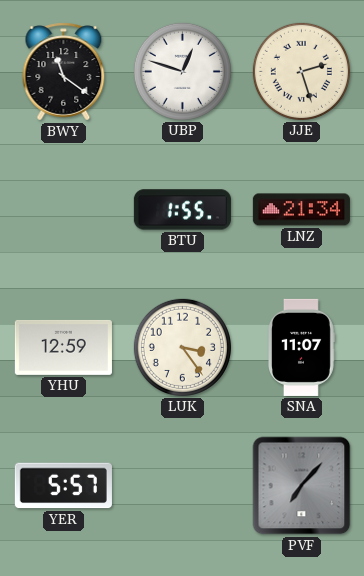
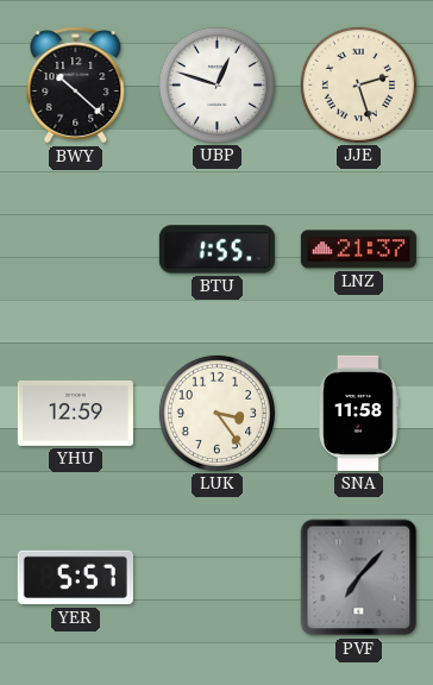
BWY: 11:21 -> 10:22
LNZ: 21:34 -> 21:37
SNA: 11:07 -> 11:58
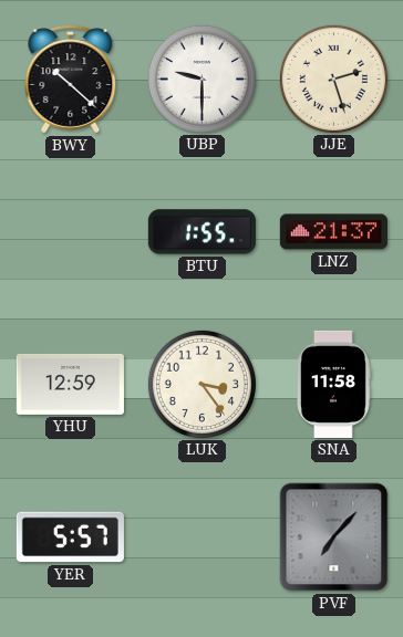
UBP: 12:48 -> 9:30
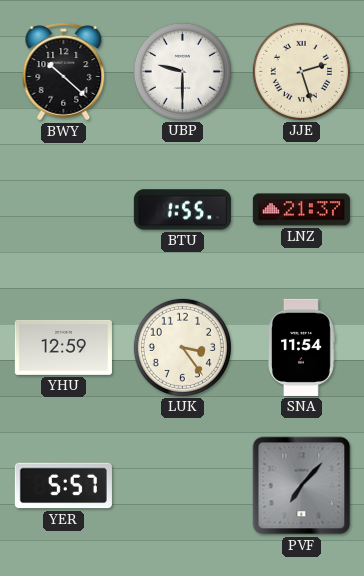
SNA: 11:58 -> 11:54
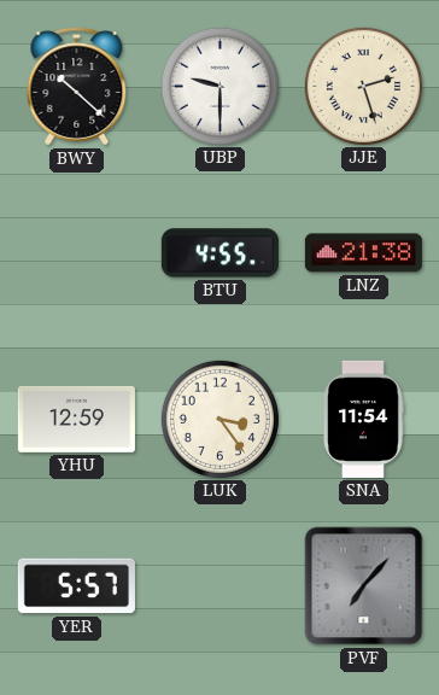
BTU: 1:55 -> 4:55
LNZ: 21:37 -> 21:38
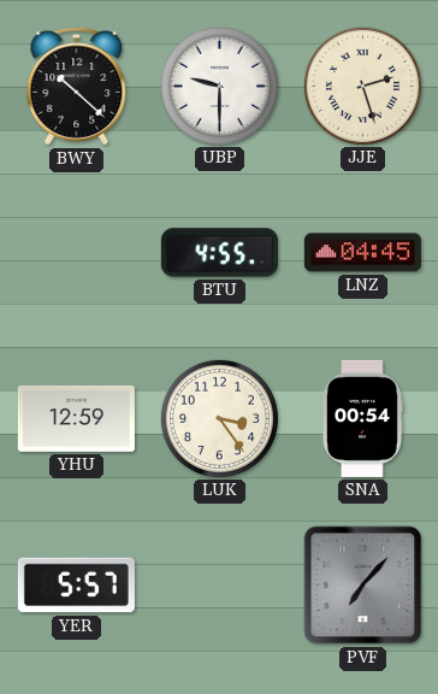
LNZ: 21:38 -> 04:45
SNA: 11:54 -> 00:54
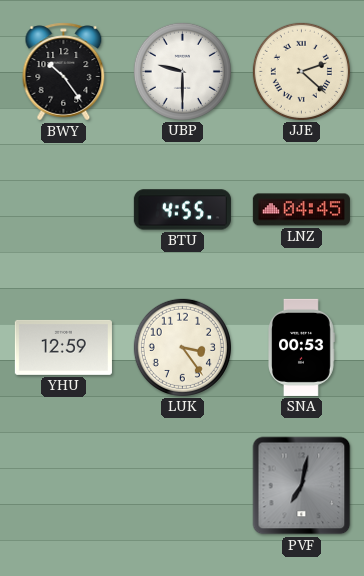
BWY: 10:22 -> 10:24
JJE: 2:27 -> 2:22
SNA: 00:54 -> 00:53
YER: 5:57 -> none
PVF: 7:07 -> 7:02
